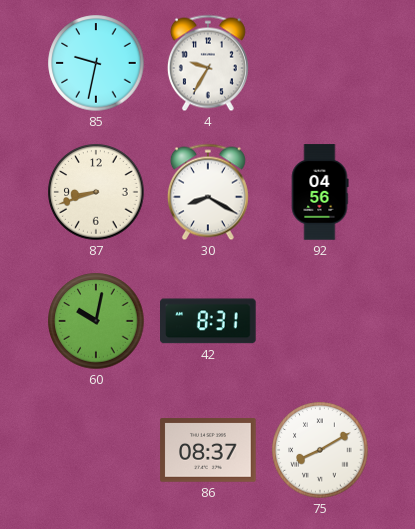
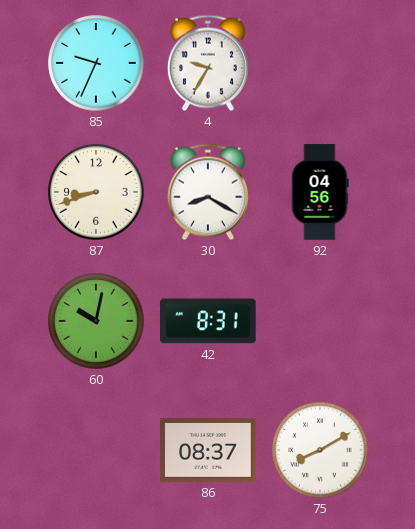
85: 9:32 -> 9:34
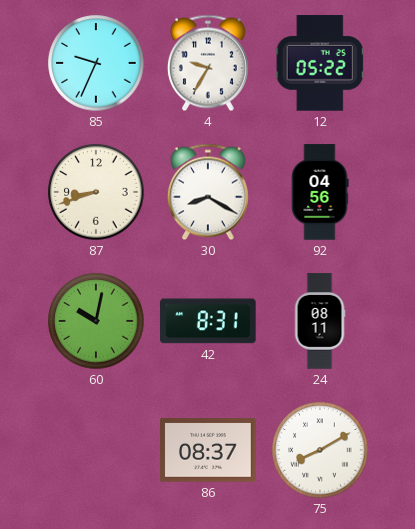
12: none -> 05:22
24: none -> 08:11
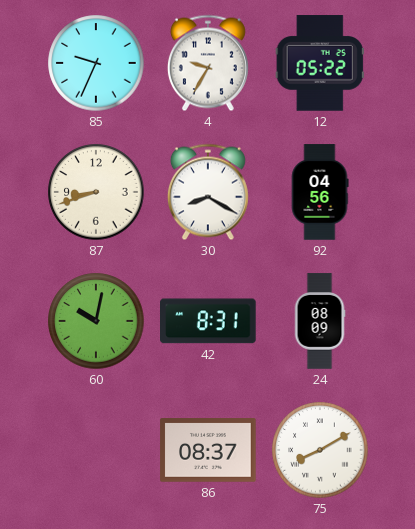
24: 08:11 -> 08:09
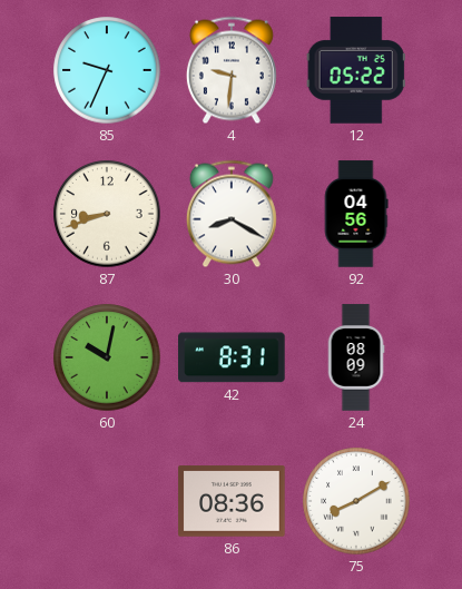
4: 9:35 -> 9:31
86: 08:37 -> 08:36
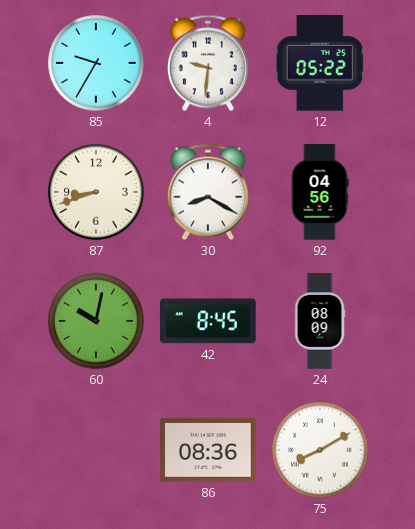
85: 9:34 -> 9:35
42: 8:31 -> 8:45
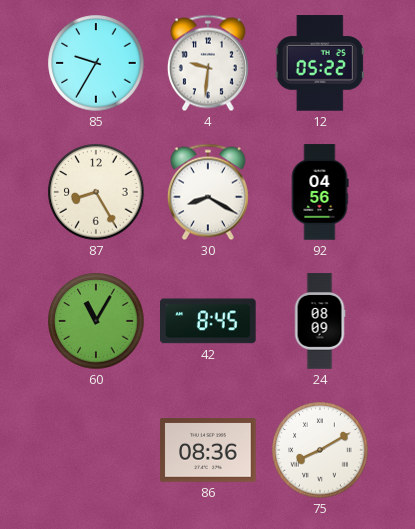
87: 8:42 -> 8:25
60: 10:02 -> 11:05
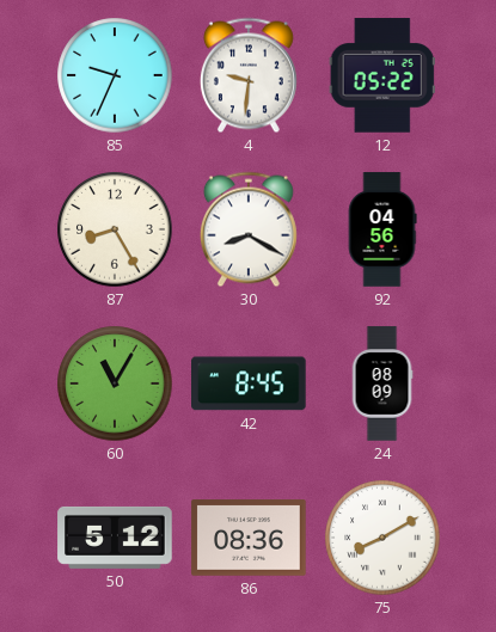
85: 9:35 -> 9:34
50: none -> 5:12
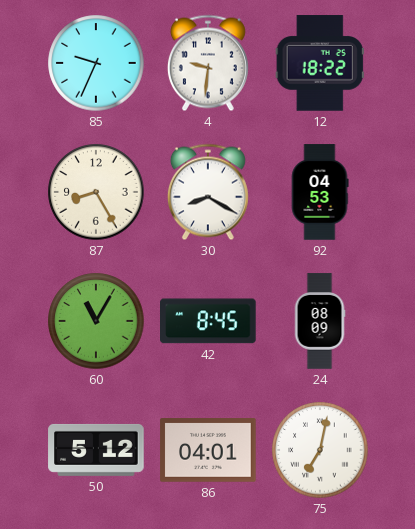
12: 05:22 -> 18:22
92: 04:56 -> 04:53
86: 08:36 -> 04:01
75: 8:10 -> 7:02
